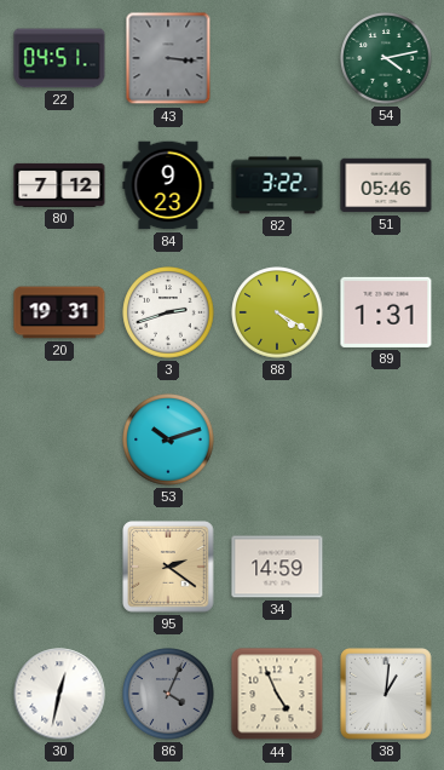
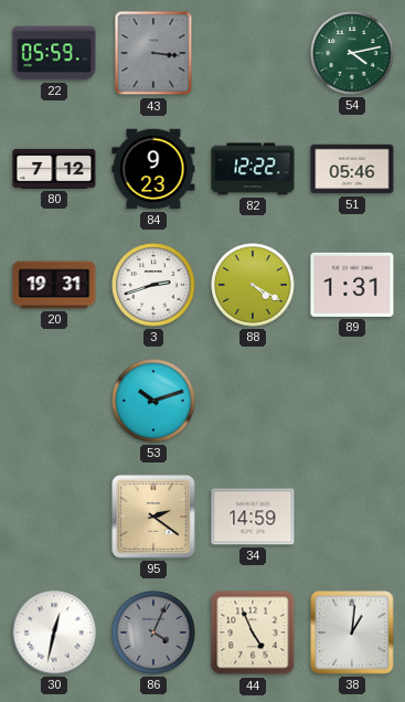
22: 04:51 -> 05:59
82: 3:22 -> 12:22
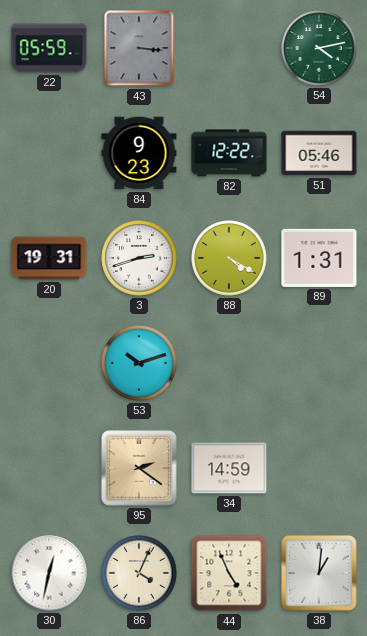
80: 7:12 -> none
86 dial: grey -> cream
